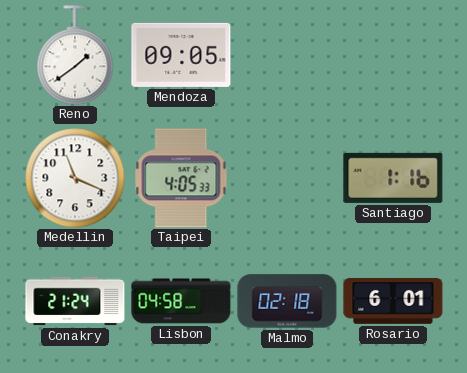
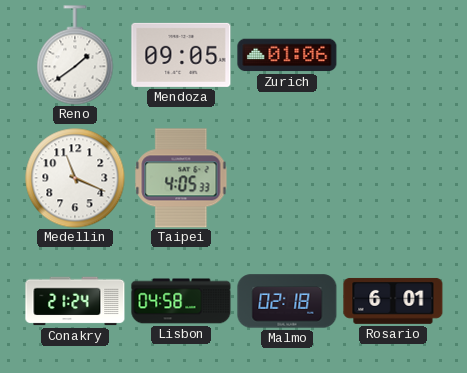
Zurich: none -> 01:06
Santiago: 1:16 -> none
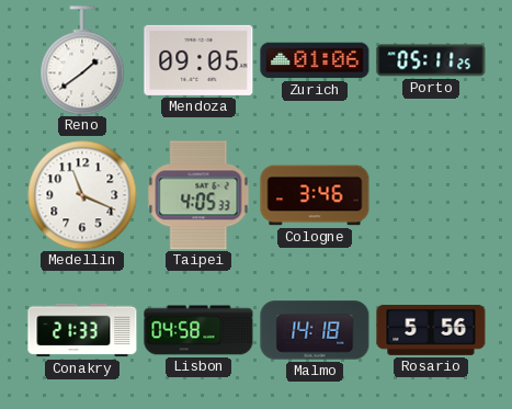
Porto: none -> 05:11
Cologne: none -> 3:46
Conakry: 21:24 -> 21:33
Malmo: 02:18 -> 14:18
Rosario: 6:01 -> 5:56
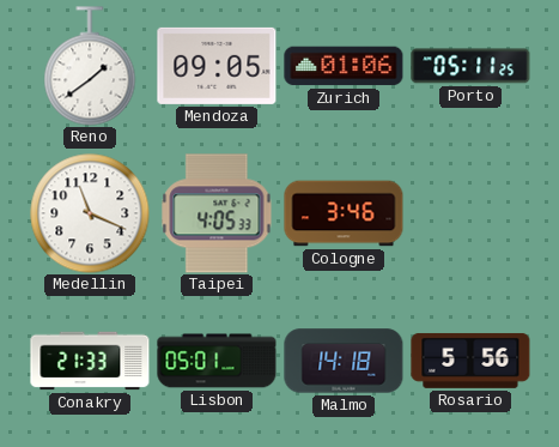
Lisbon: 04:58 -> 05:01
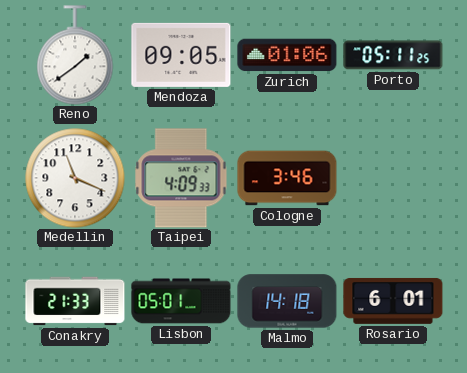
Taipei: 4:05 -> 4:09
Rosario: 5:56 -> 6:01
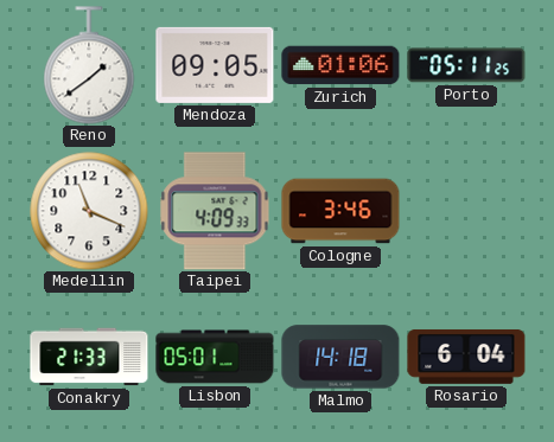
Rosario: 6:01 -> 6:04
